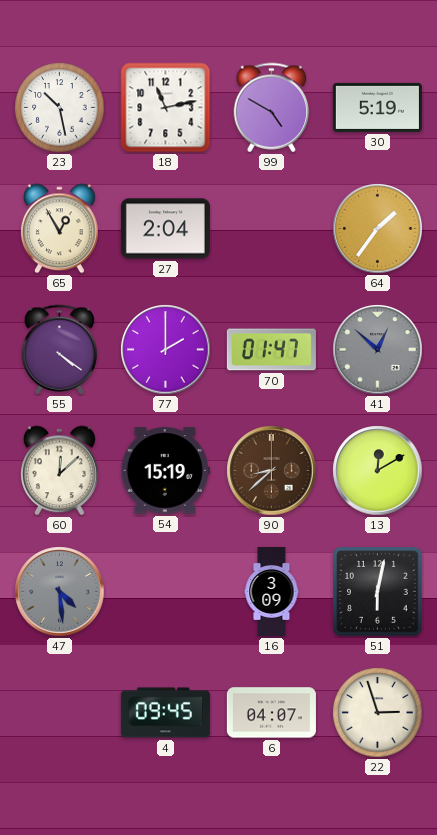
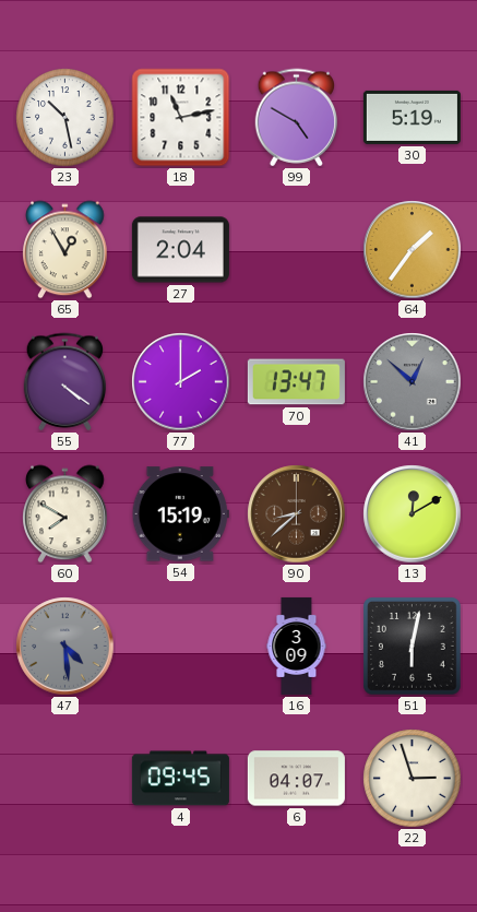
70: 01:47 -> 13:47
60: 12:08 -> 7:50
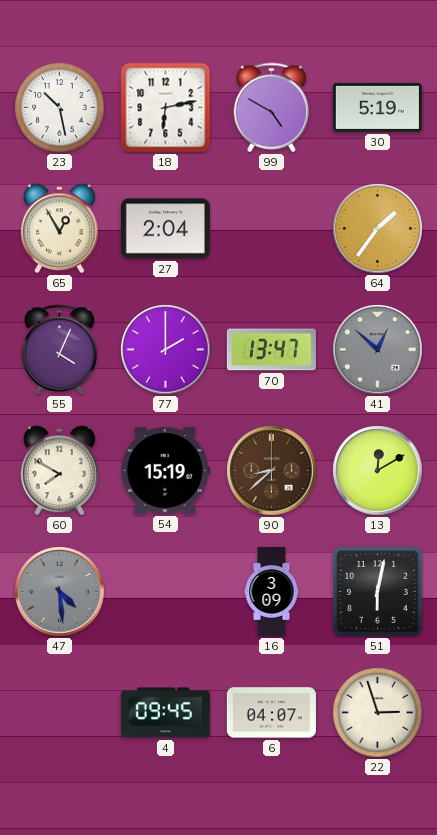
18: 11:13 -> 6:13
55: 4:21 -> 4:04
